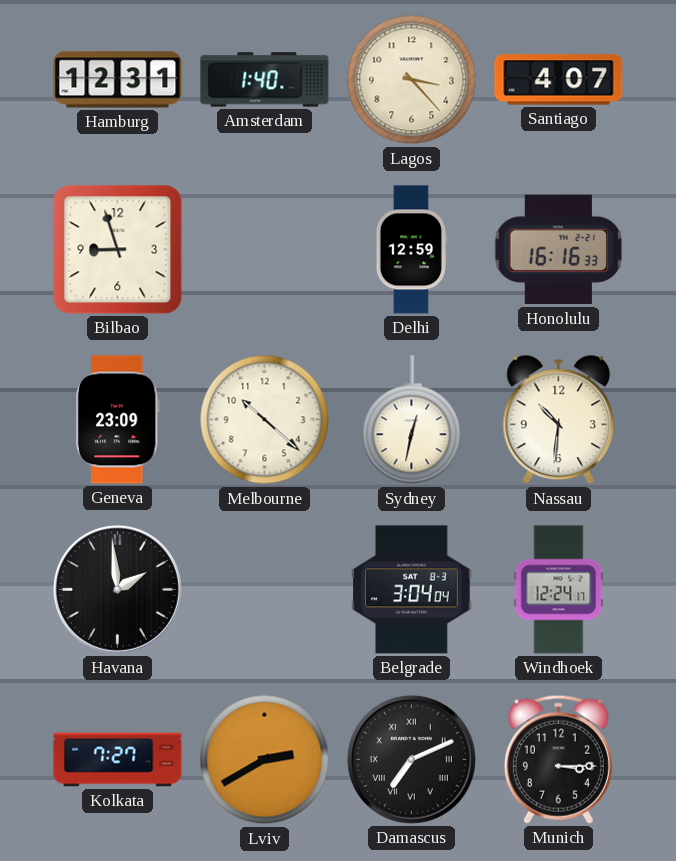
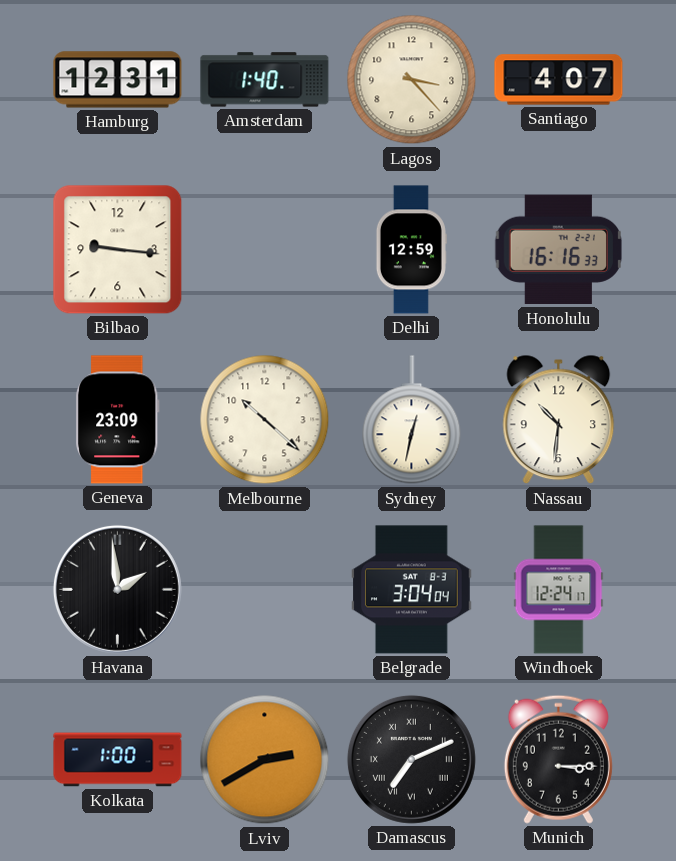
Bilbao: 8:57 -> 9:16
Kolkata: 7:27 -> 1:00
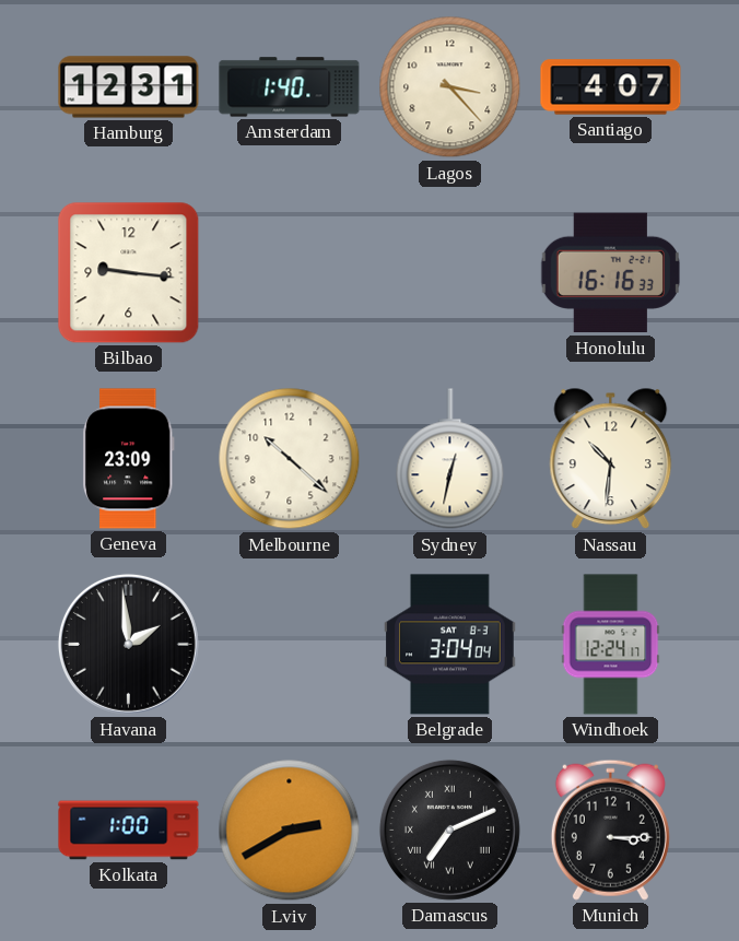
Delhi: 12:59 -> none
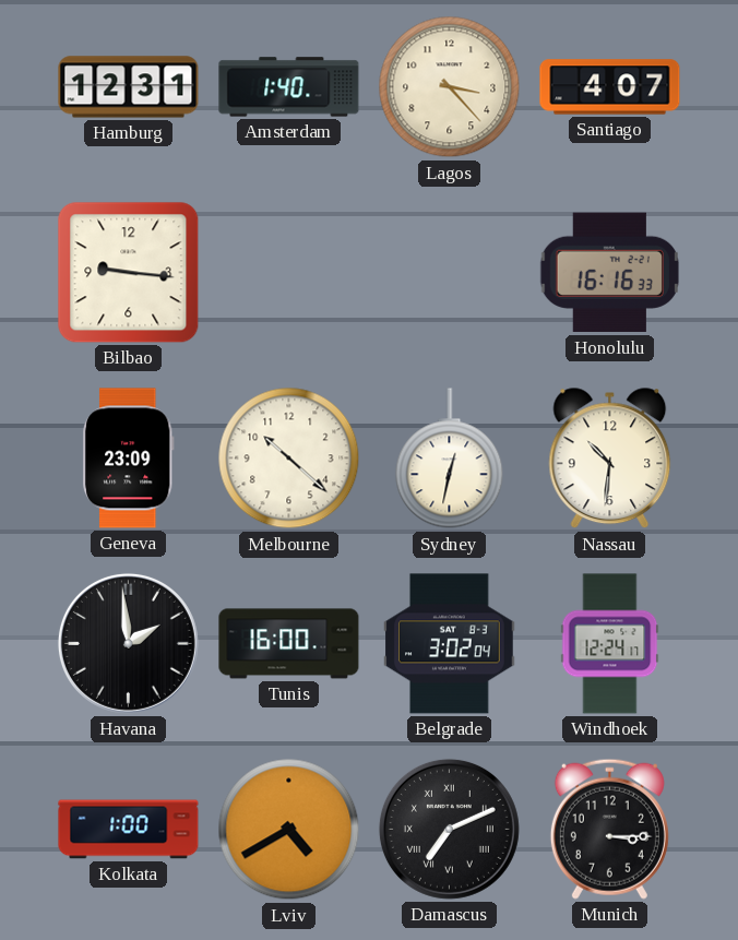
Tunis: none -> 16:00
Belgrade: 3:04 -> 3:02
Lviv: 2:40 -> 4:40
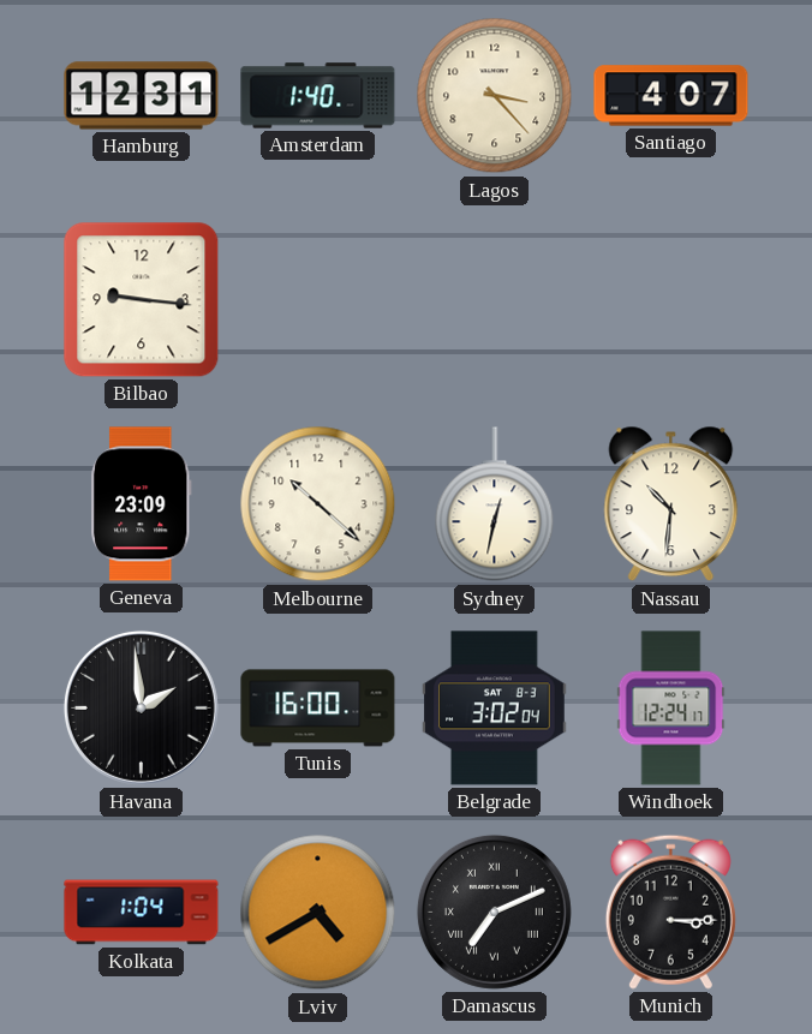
Honolulu: 16:16 -> none
Kolkata: 1:00 -> 1:04
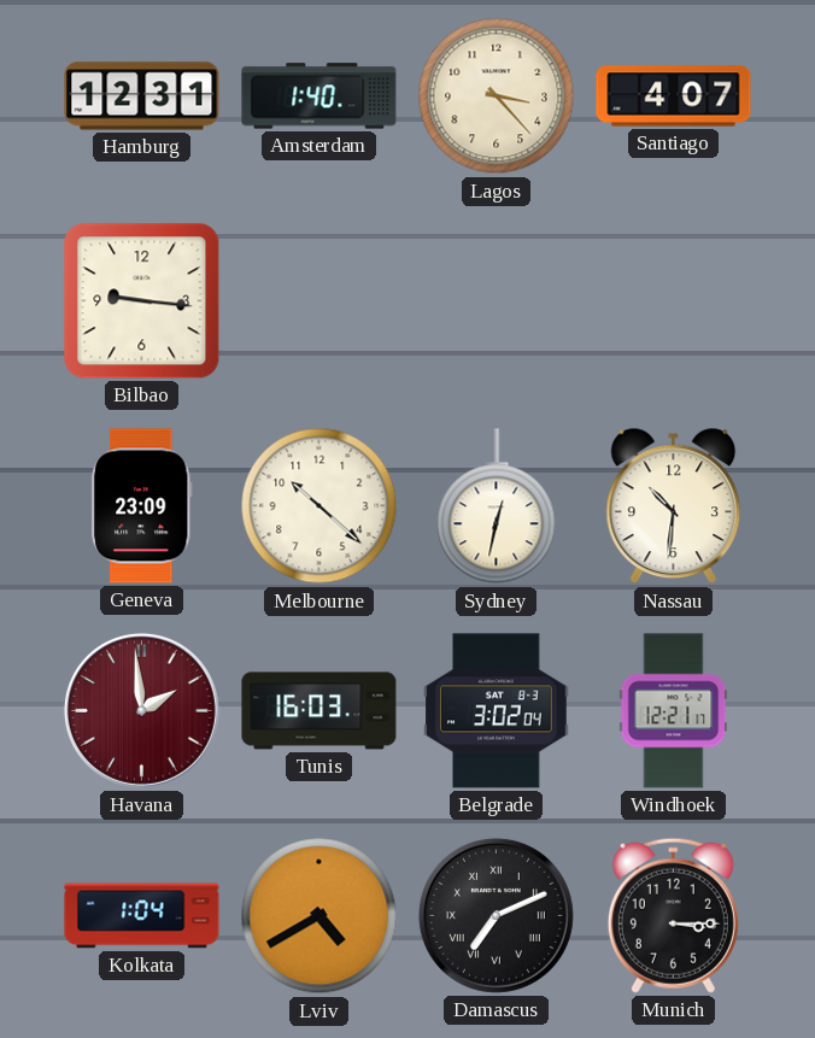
Havana dial: black -> burgundy
Tunis: 16:00 -> 16:03
Windhoek: 12:24 -> 12:21
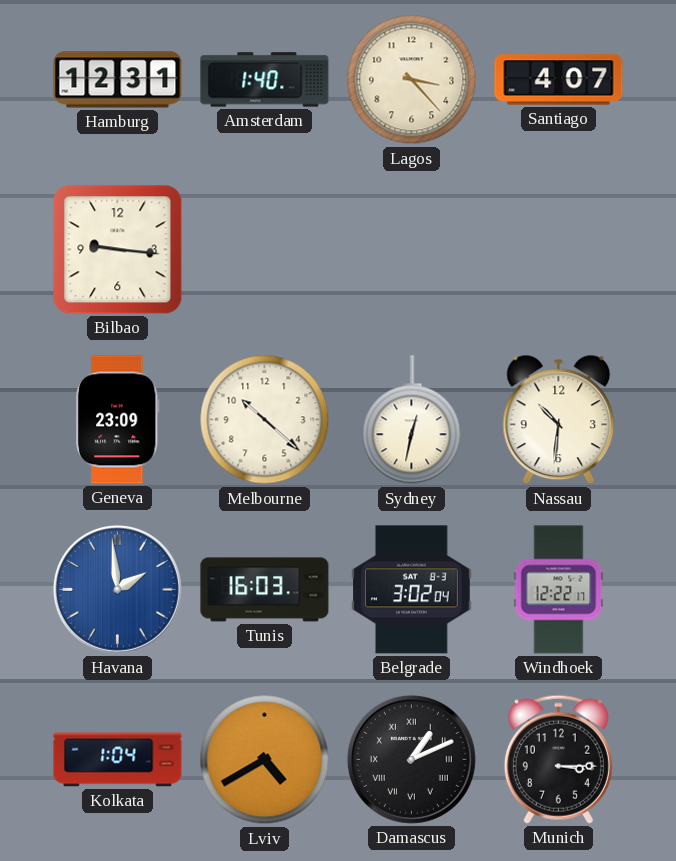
Havana dial: burgundy -> blue
Windhoek: 12:21 -> 12:22
Damascus: 7:11 -> 1:11
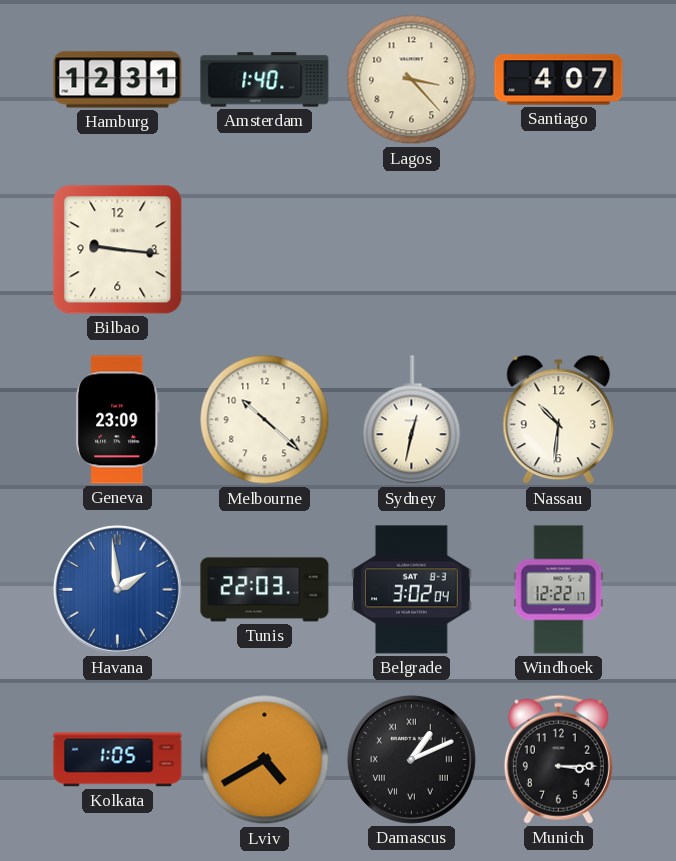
Tunis: 16:03 -> 22:03
Kolkata: 1:04 -> 1:05
